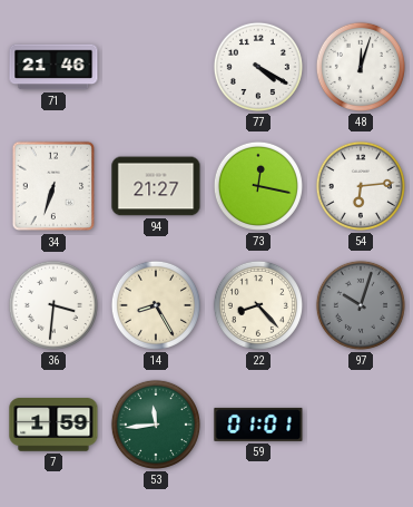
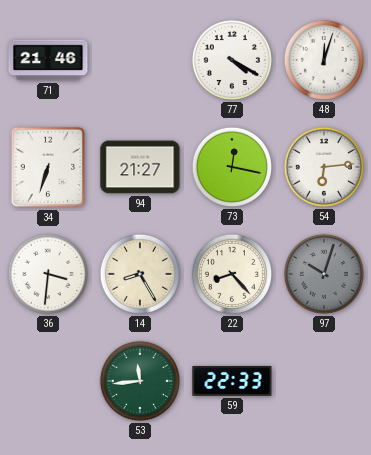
7: 1:59 -> none
59: 01:01 -> 22:33
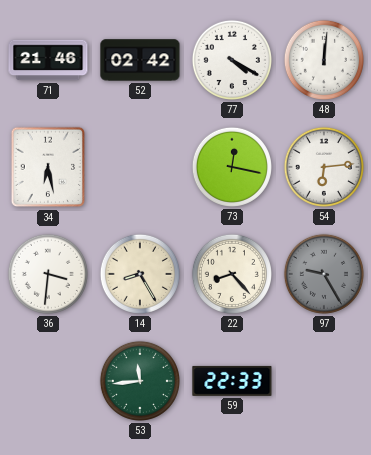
52: none -> 02:42
48: 12:03 -> 12:01
34: 6:33 -> 6:28
94: 21:27 -> none
97: 10:03 -> 9:25
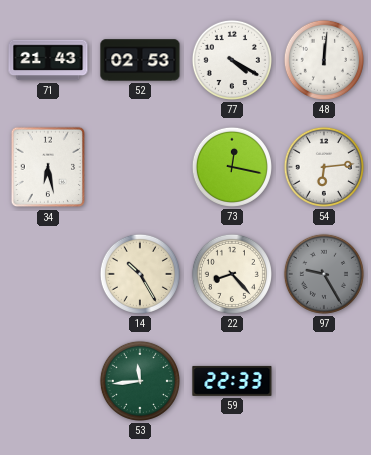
71: 21:46 -> 21:43
52: 02:42 -> 02:53
36: 3:31 -> none
14: 8:25 -> 10:25
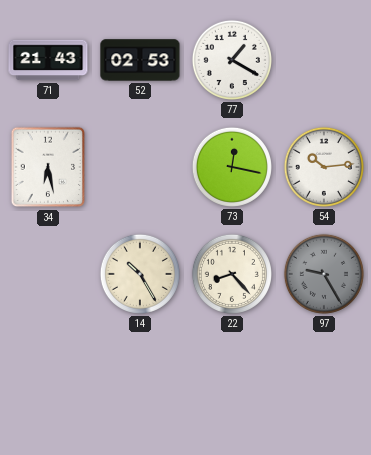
77: 4:20 -> 1:20
48: 12:01 -> none
54: 6:14 -> 10:14
53: 11:44 -> none
59: 22:33 -> none
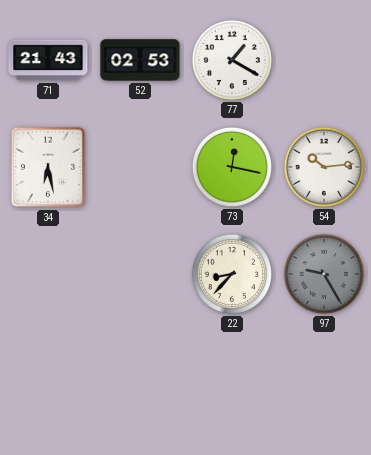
14: 10:25 -> none
22: 8:23 -> 8:37
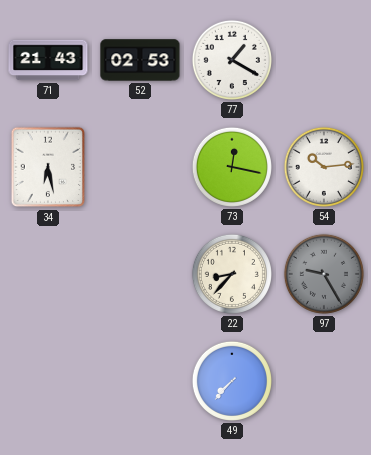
49: none -> 7:37
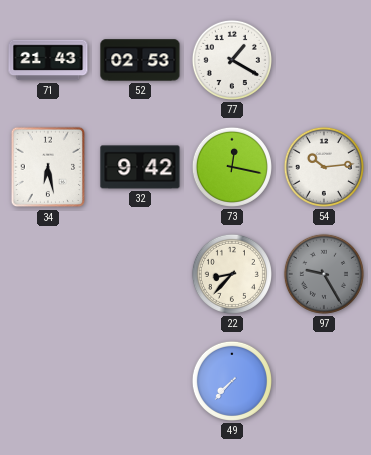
32: none -> 9:42
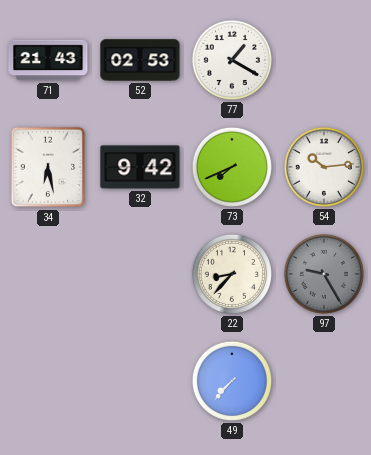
73: 12:17 -> 7:41
